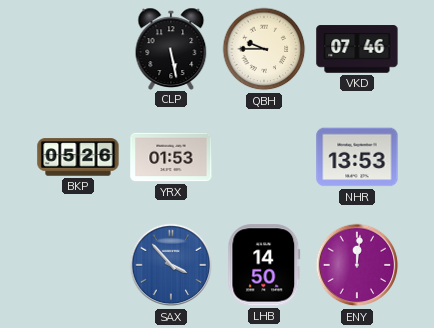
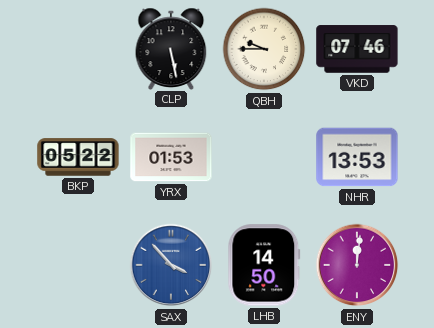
BKP: 05:26 -> 05:22
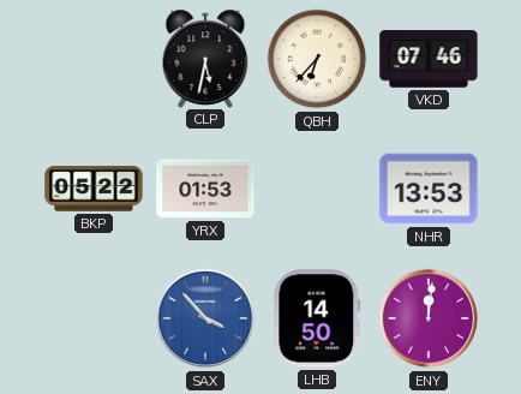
CLP: 5:28 -> 5:32
QBH: 9:45 -> 6:37
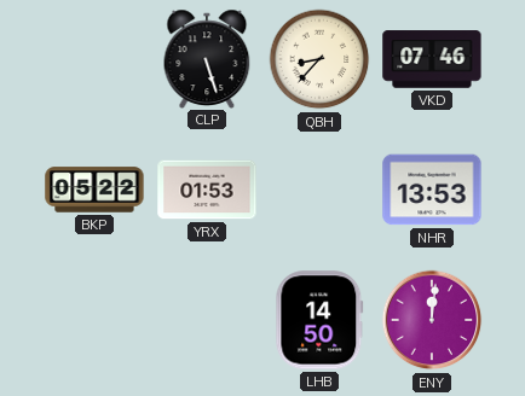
CLP: 5:32 -> 5:27
QBH: 6:37 -> 8:37
SAX: 3:53 -> none
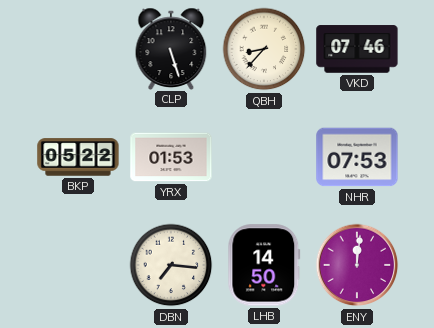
NHR: 13:53 -> 07:53
DBN: none -> 7:16
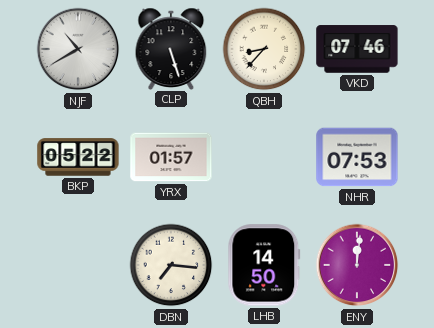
NJF: none -> 10:40
YRX: 01:53 -> 01:57
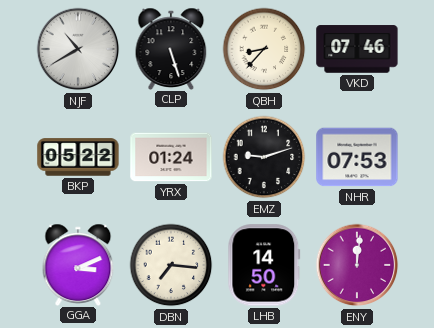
YRX: 01:57 -> 01:24
EMZ: none -> 9:12
GGA: none -> 3:11
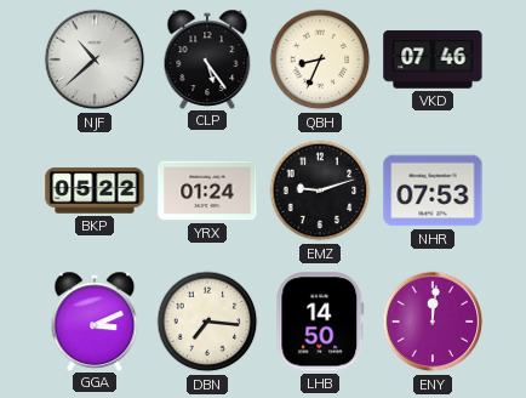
NJF: 10:40 -> 10:38
CLP: 5:27 -> 5:24
QBH: 8:37 -> 8:34
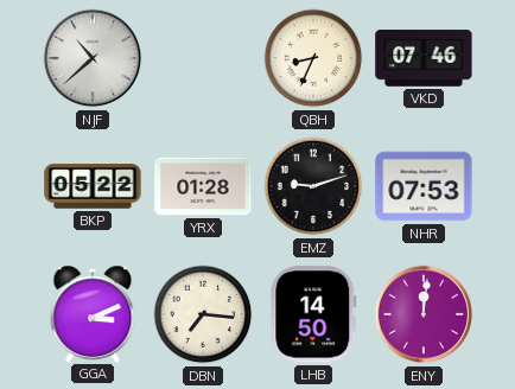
CLP: 5:24 -> none
YRX: 01:24 -> 01:28
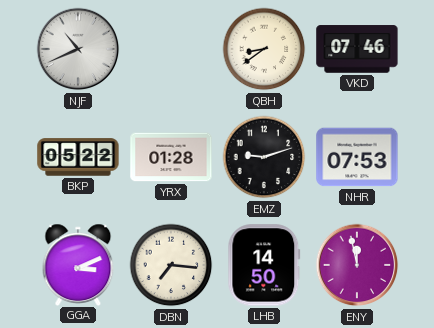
NJF: 10:38 -> 10:41
QBH: 8:34 -> 8:39
ENY: 12:01 -> 11:58
